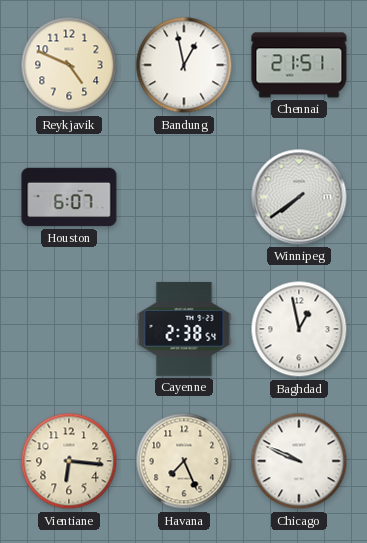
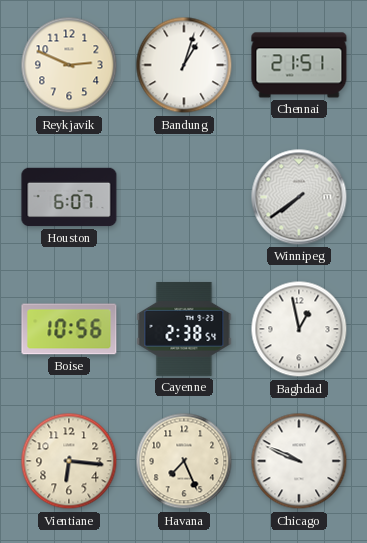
Reykjavik: 4:49 -> 2:49
Bandung: 12:58 -> 1:03
Boise: none -> 10:56
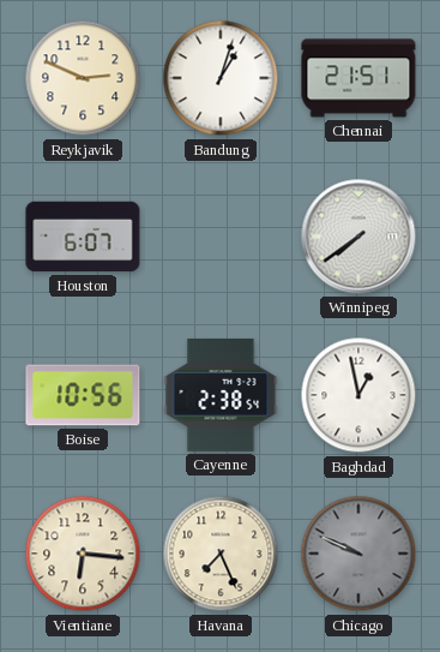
Chicago dial: white -> grey
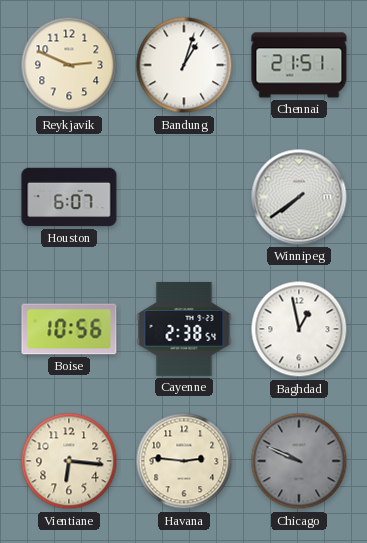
Havana: 7:26 -> 2:46
